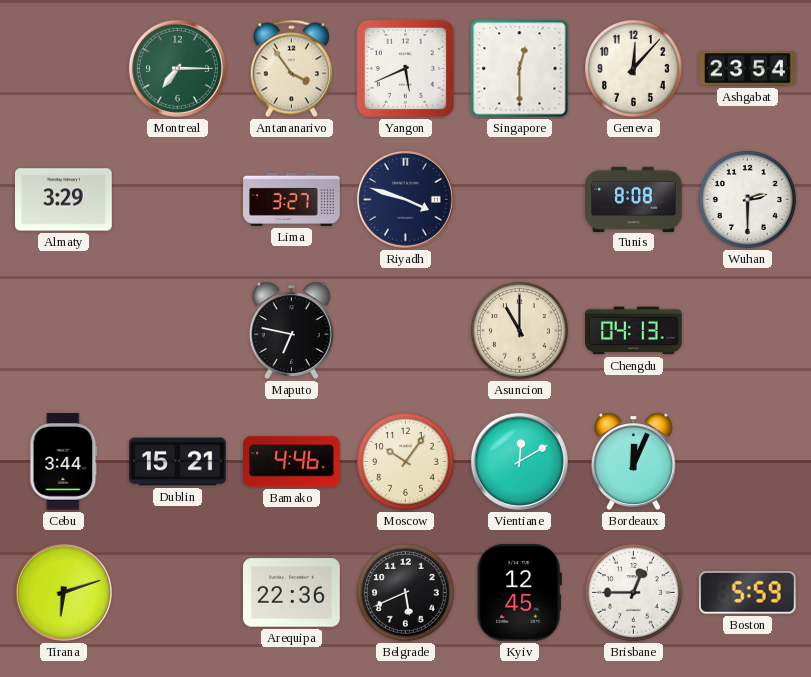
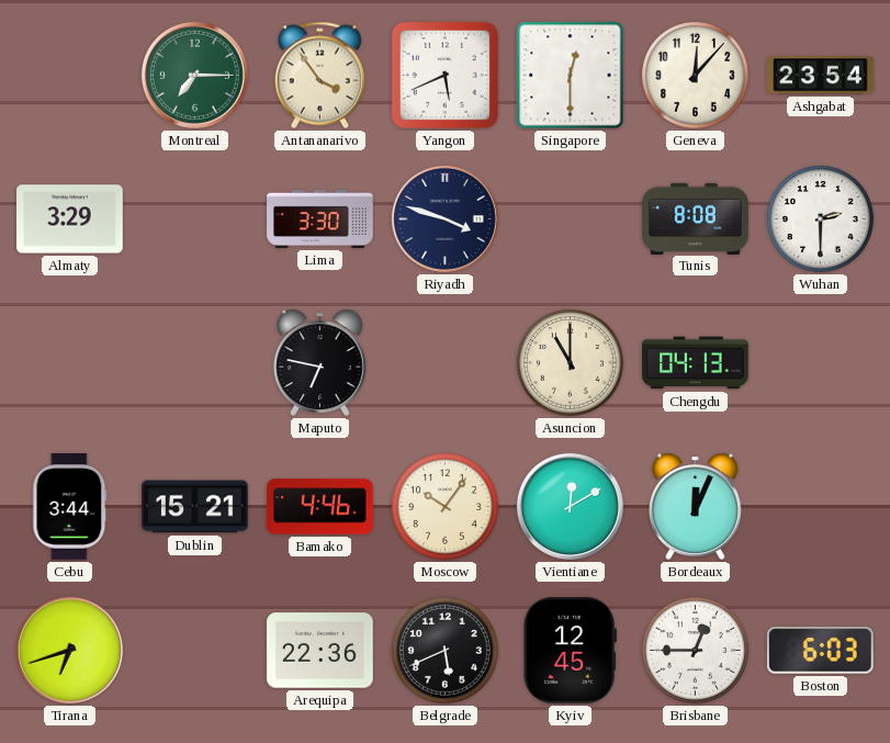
Lima: 3:27 -> 3:30
Tirana: 6:12 -> 6:42
Boston: 5:59 -> 6:03
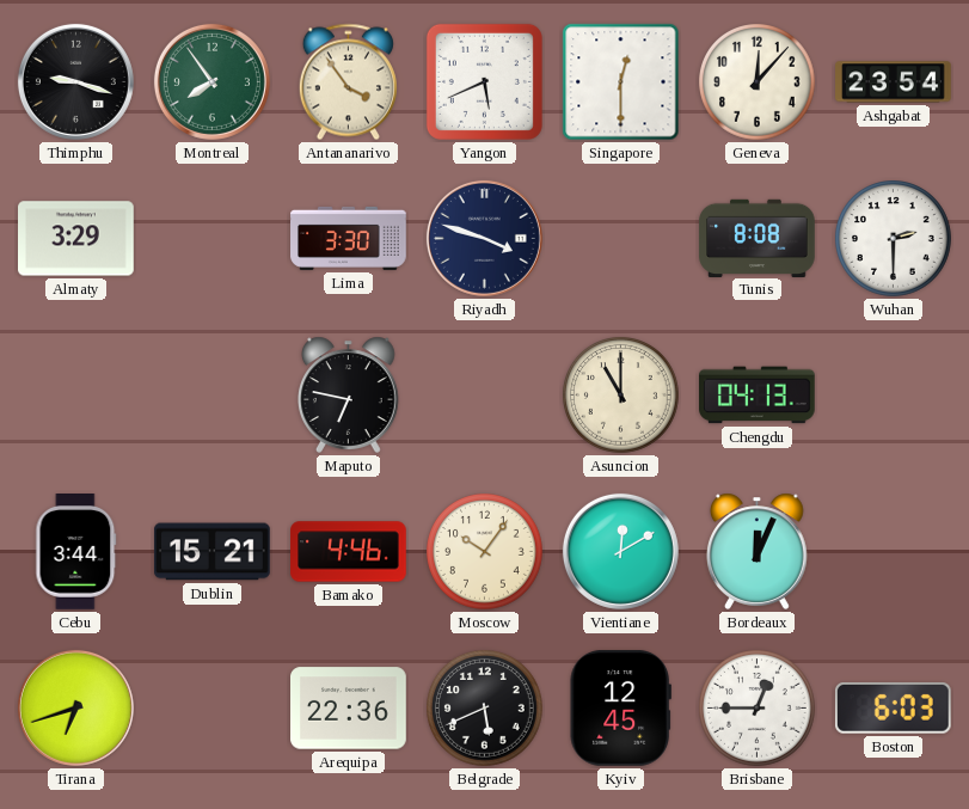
Thimphu: none -> 9:18
Montreal: 7:15 -> 7:54
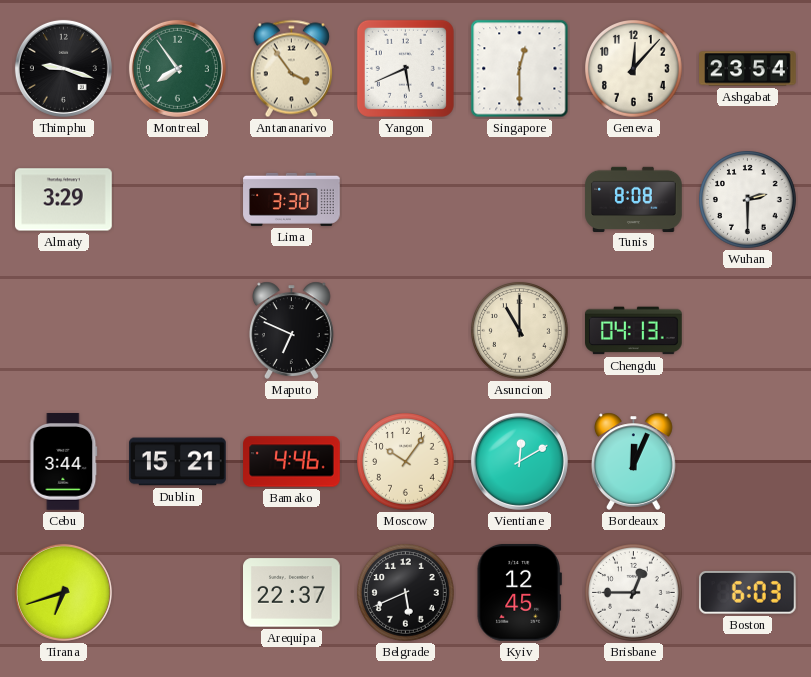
Riyadh: 3:48 -> none
Maputo: 6:47 -> 6:49
Arequipa: 22:36 -> 22:37
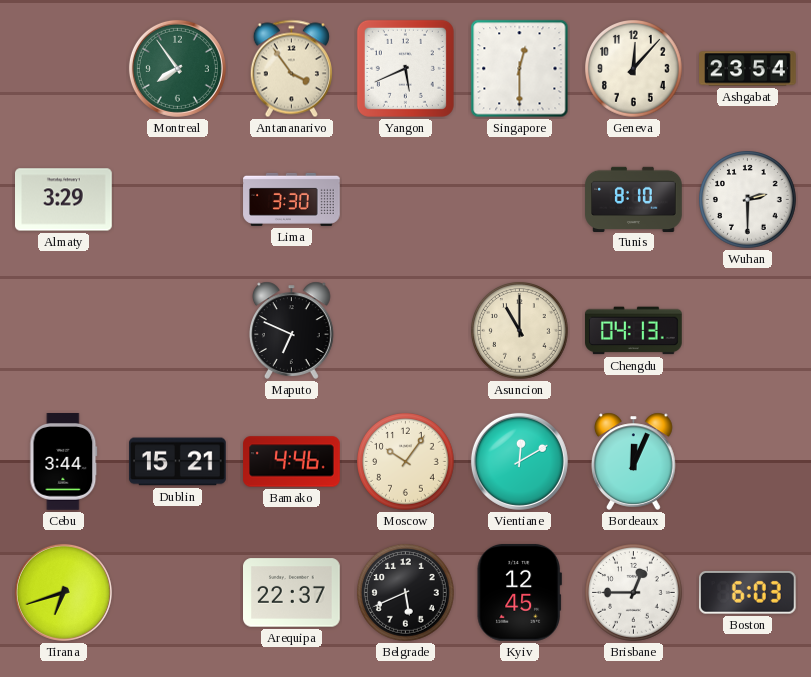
Thimphu: 9:18 -> none
Tunis: 8:08 -> 8:10
